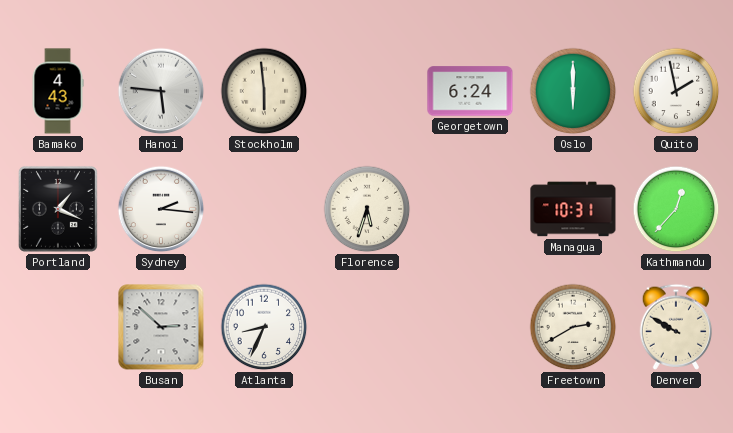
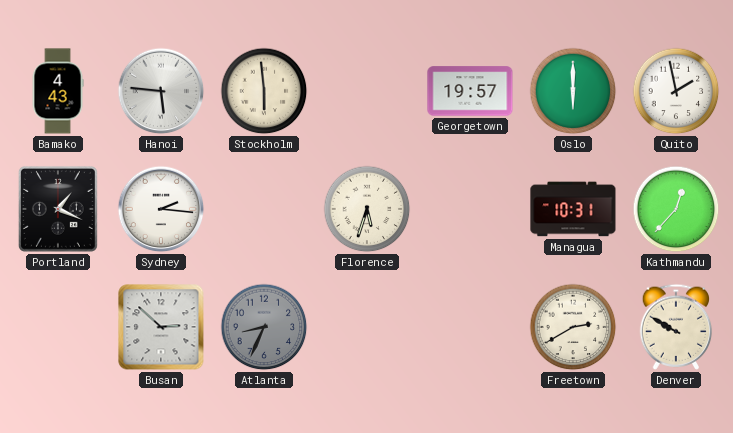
Georgetown: 6:24 -> 19:57
Atlanta dial: white -> grey
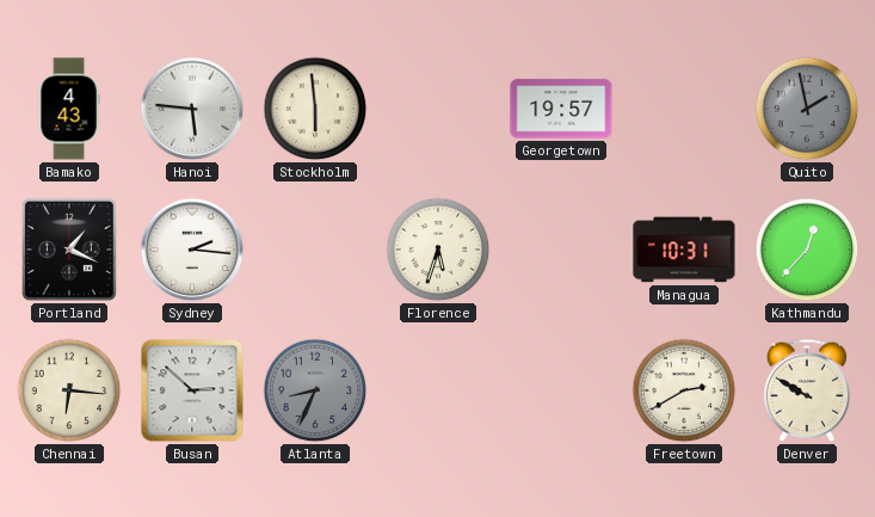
Oslo: 6:00 -> none
Quito dial: white -> grey
Chennai: none -> 6:16
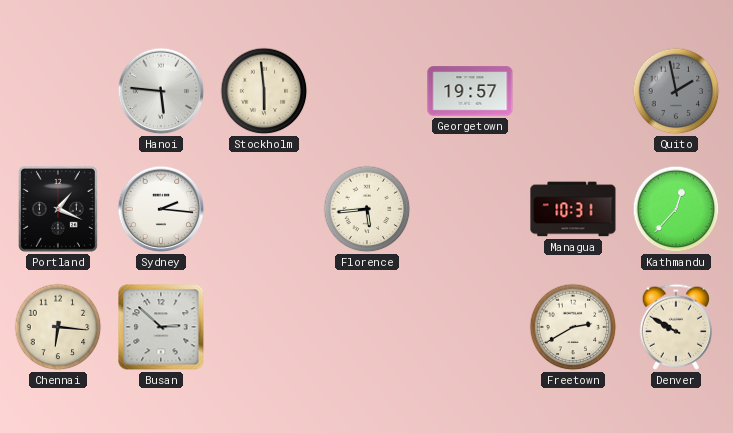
Bamako: 4:43 -> none
Florence: 5:33 -> 5:44
Atlanta: 8:34 -> none
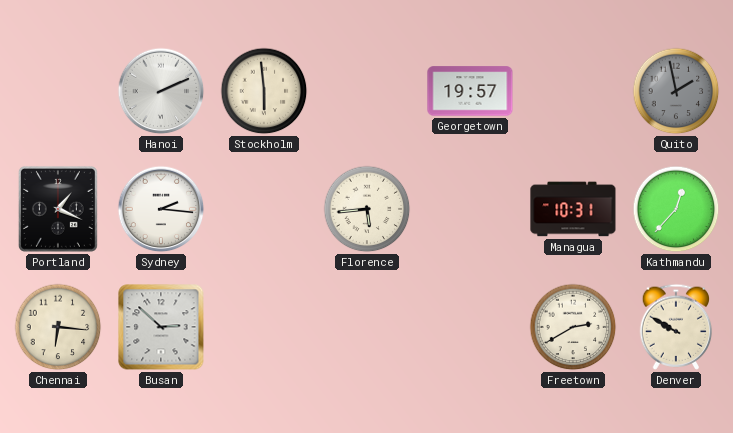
Hanoi: 5:46 -> 2:11
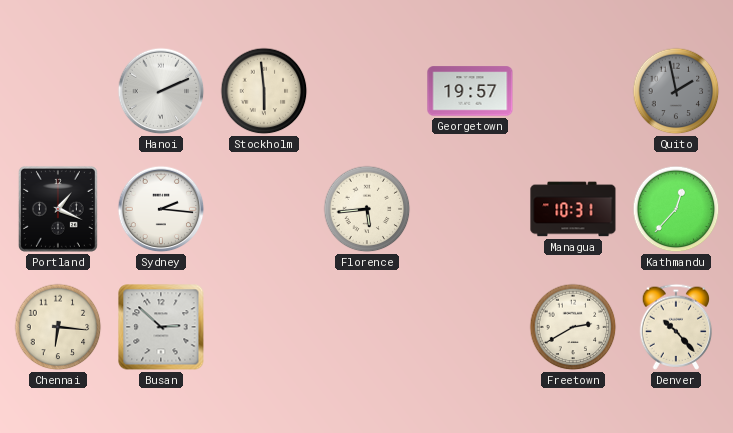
Denver: 9:50 -> 10:23
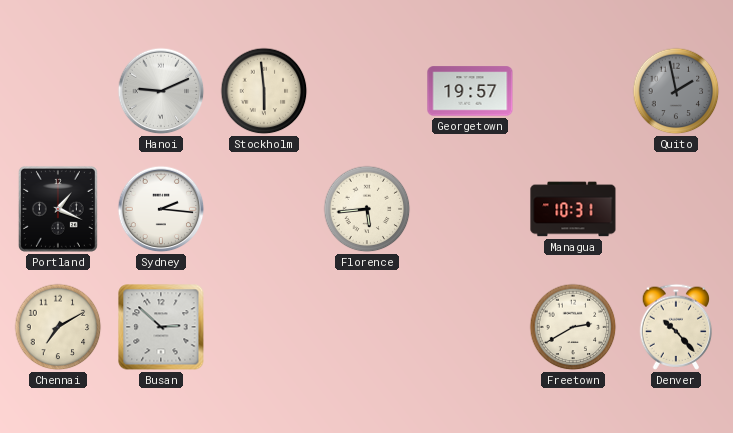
Hanoi: 2:11 -> 9:11
Kathmandu: 12:37 -> none
Chennai: 6:16 -> 7:10
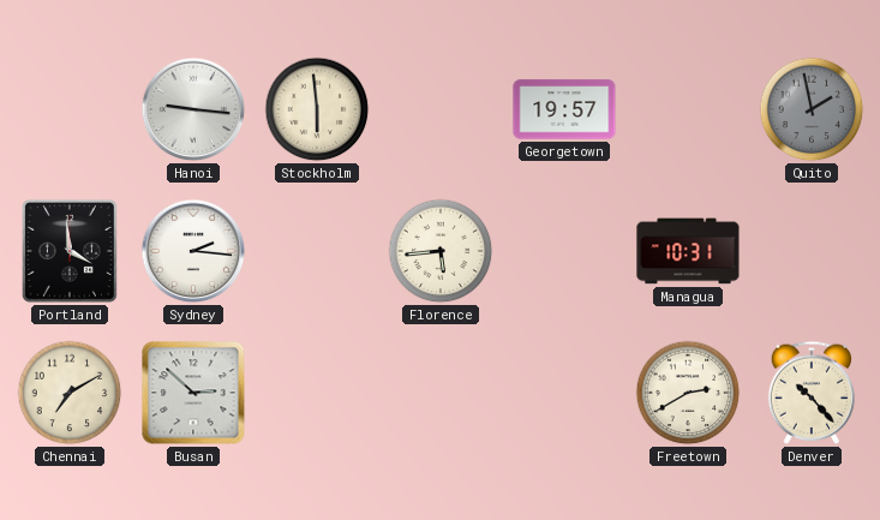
Hanoi: 9:11 -> 9:16
Portland: 1:19 -> 3:59
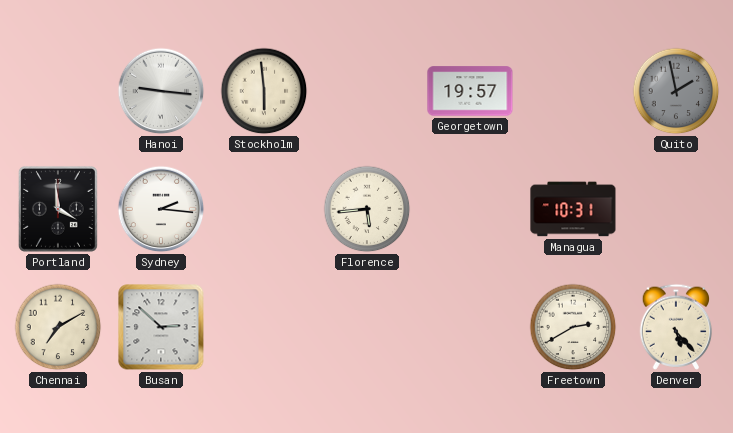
Denver: 10:23 -> 5:23
